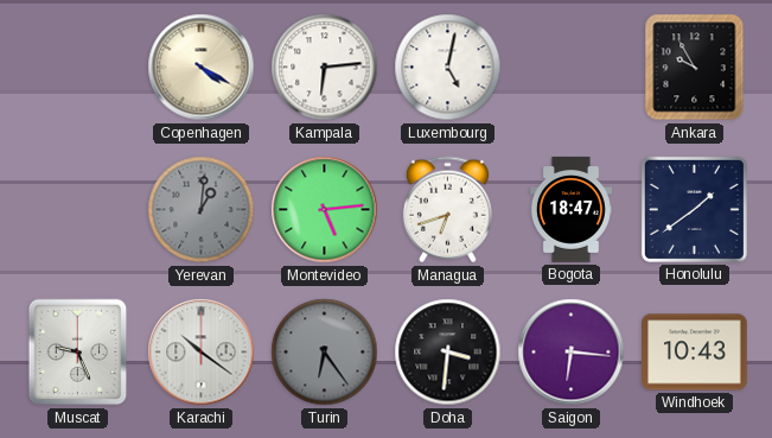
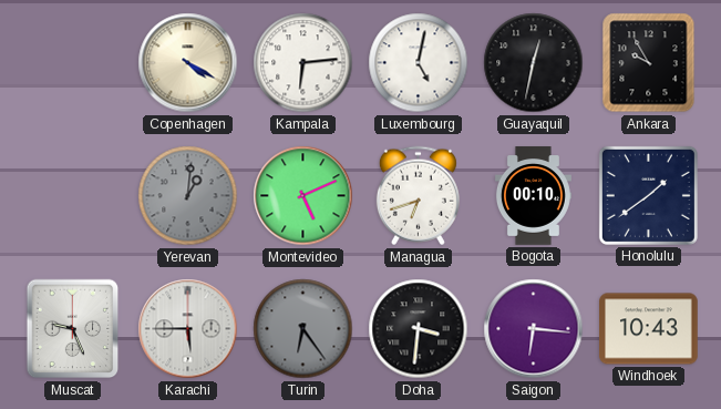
Guayaquil: none -> 12:32
Montevideo: 5:14 -> 5:11
Bogota: 18:47 -> 00:10
Karachi: 10:21 -> 5:45
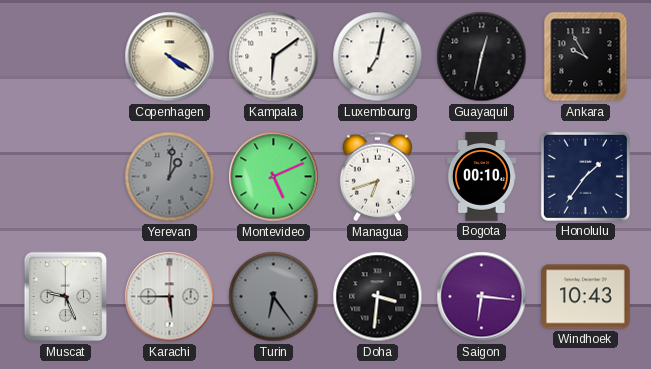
Kampala: 6:14 -> 6:09
Luxembourg: 5:02 -> 7:02
Honolulu: 1:39 -> 1:36
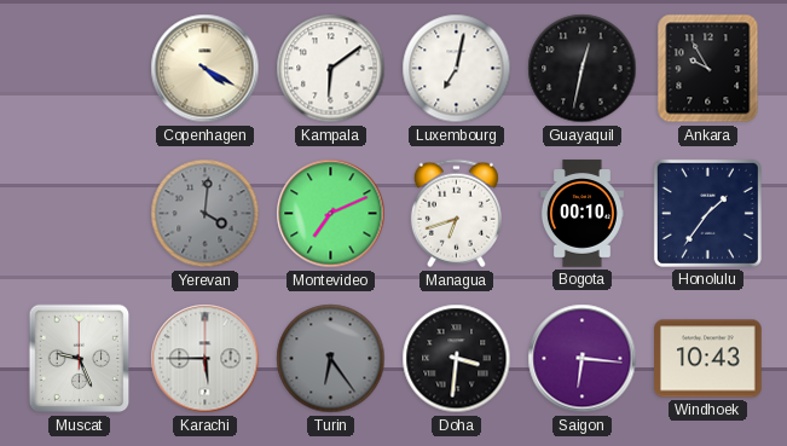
Yerevan: 1:01 -> 4:01
Montevideo: 5:11 -> 7:11
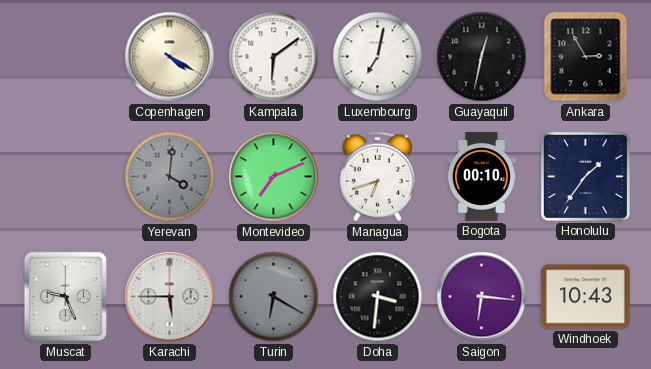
Ankara: 9:55 -> 2:55
Turin: 6:24 -> 6:20
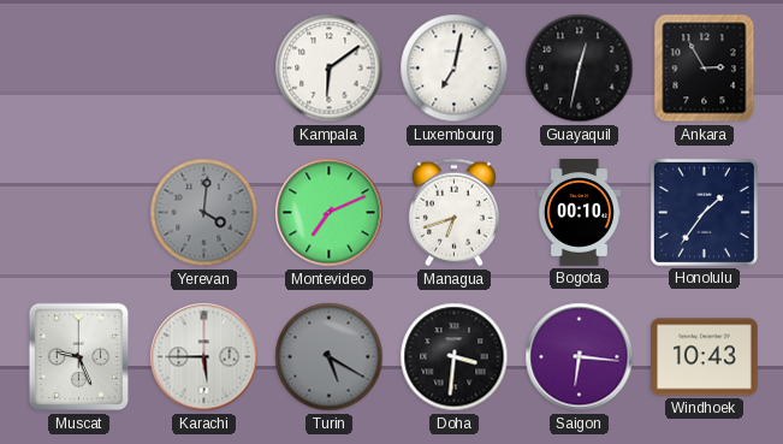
Copenhagen: 4:20 -> none
Turin: 6:20 -> 5:20
